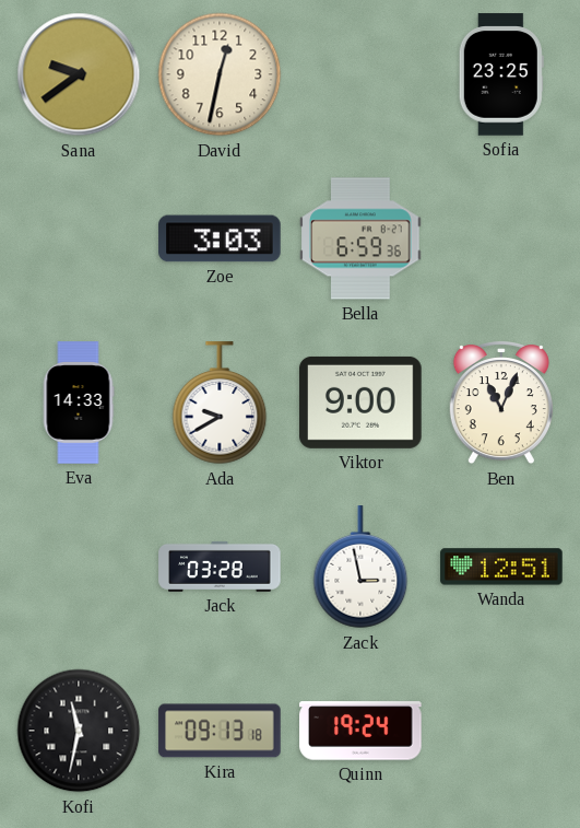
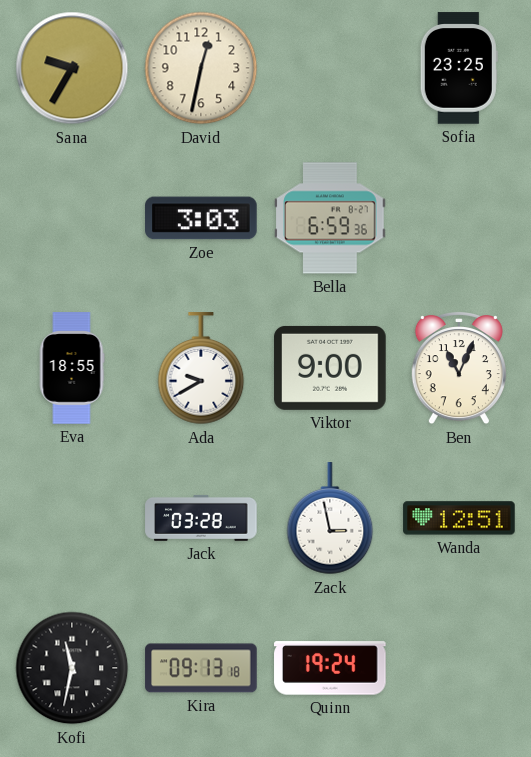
Sana: 9:39 -> 9:35
Eva: 14:33 -> 18:55
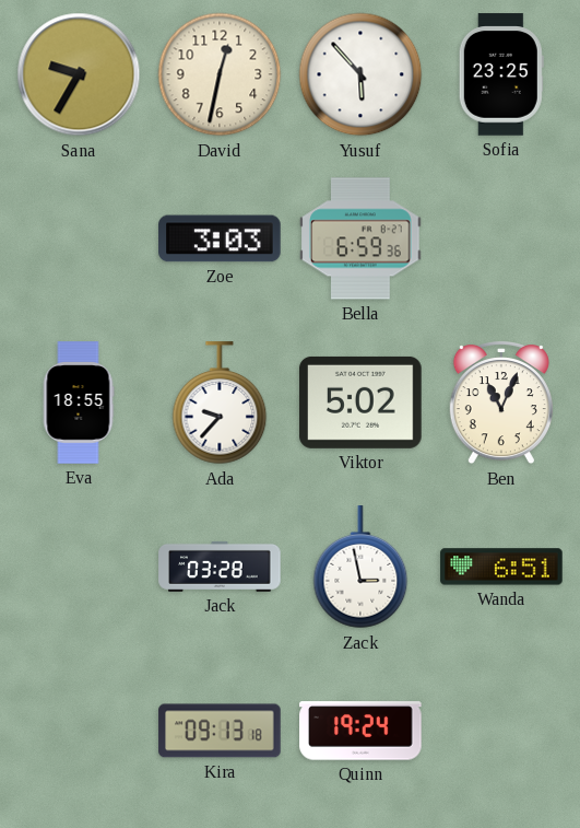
Yusuf: none -> 5:53
Ada: 9:40 -> 9:37
Viktor: 9:00 -> 5:02
Wanda: 12:51 -> 6:51
Kofi: 11:32 -> none
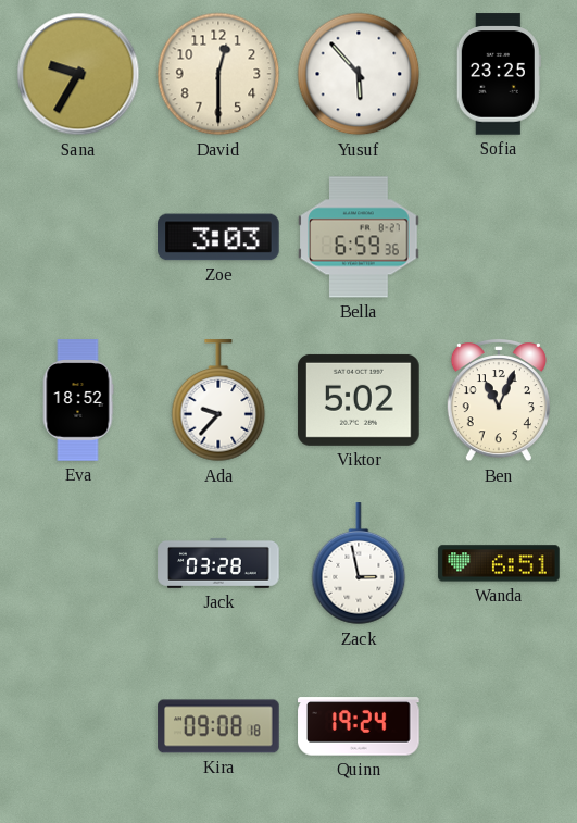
David: 12:32 -> 12:30
Eva: 18:55 -> 18:52
Kira: 09:13 -> 09:08
